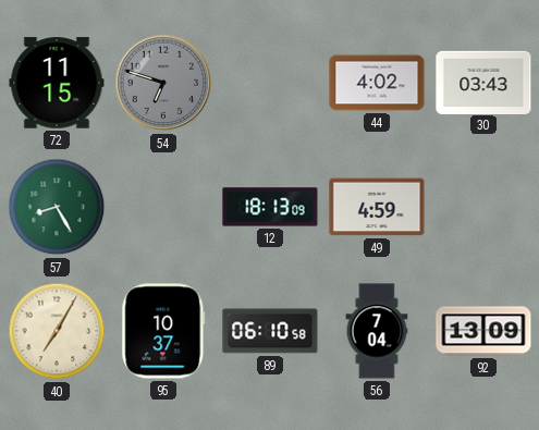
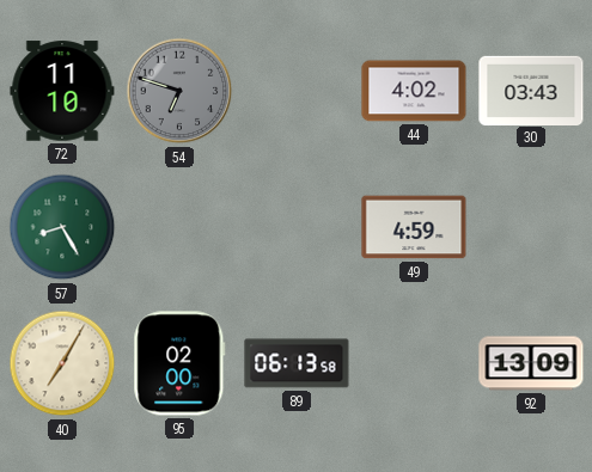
72: 11:15 -> 11:10
12: 18:13 -> none
95: 10:37 -> 02:00
89: 06:10 -> 06:13
56: 7:04 -> none
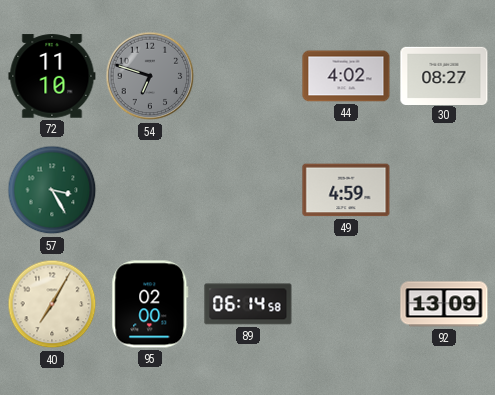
30: 03:43 -> 08:27
57: 8:25 -> 3:25
89: 06:13 -> 06:14
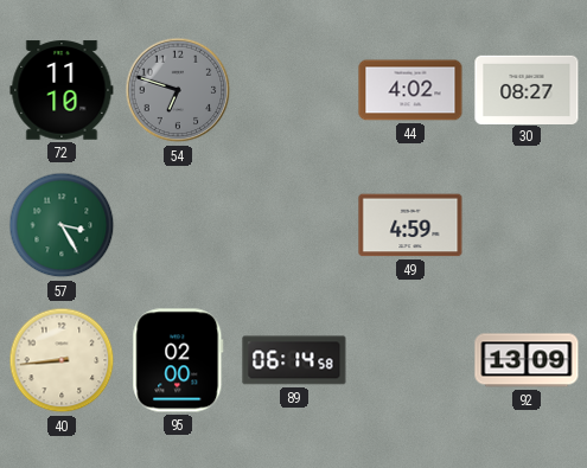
40: 7:05 -> 8:44
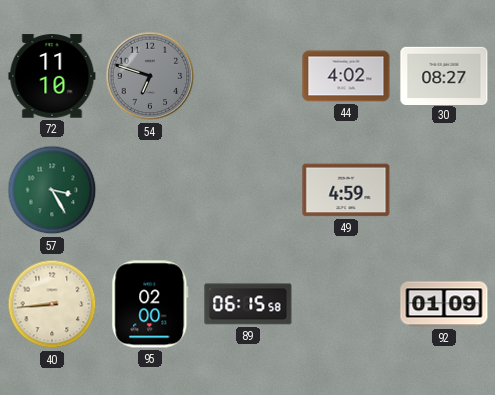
89: 06:14 -> 06:15
92: 13:09 -> 01:09
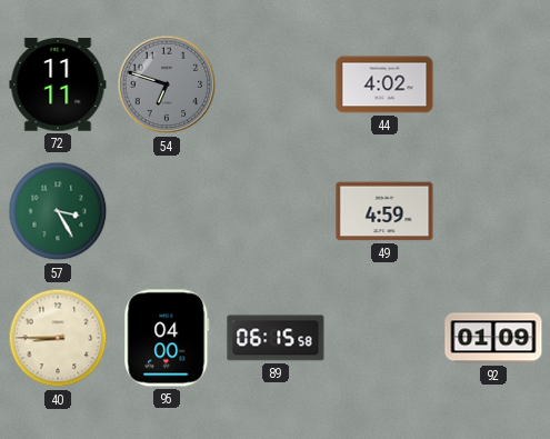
72: 11:10 -> 11:11
30: 08:27 -> none
40: 8:44 -> 8:45
95: 02:00 -> 04:00
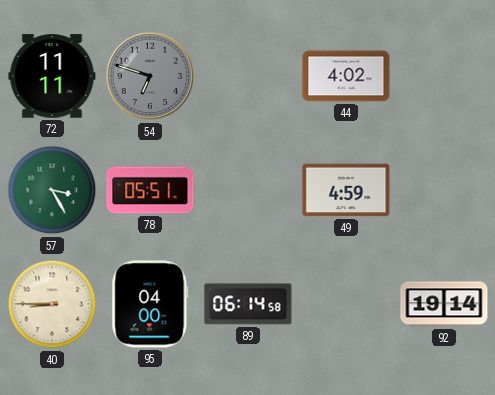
78: none -> 05:51
89: 06:15 -> 06:14
92: 01:09 -> 19:14
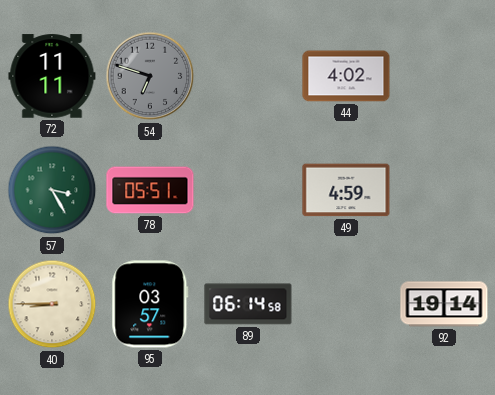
95: 04:00 -> 03:57
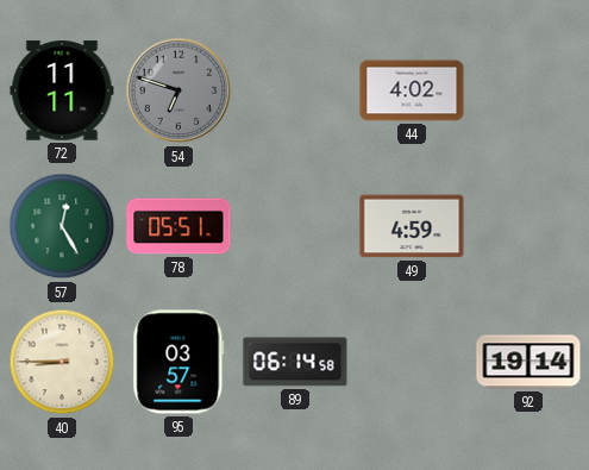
57: 3:25 -> 12:25
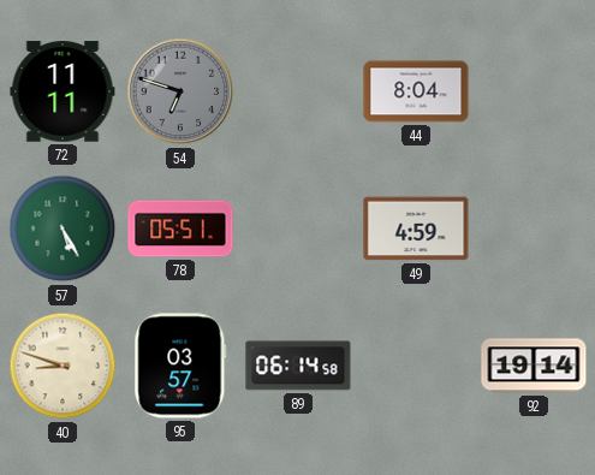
44: 4:02 -> 8:04
57: 12:25 -> 5:25
40: 8:45 -> 8:48
